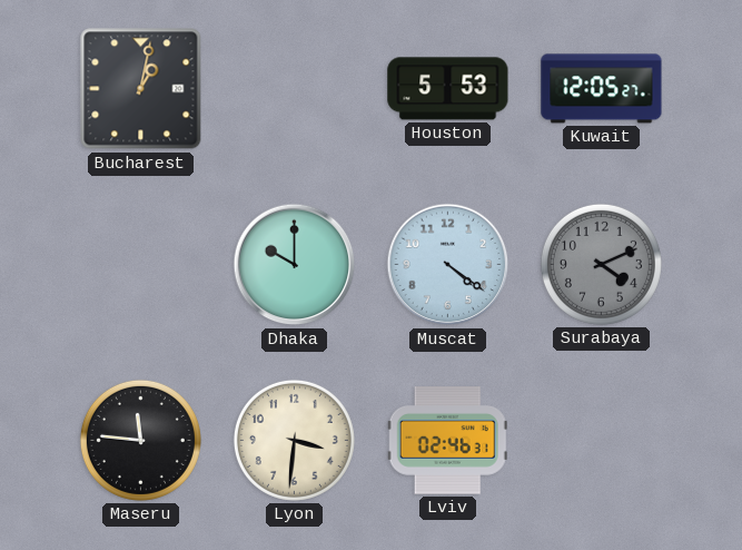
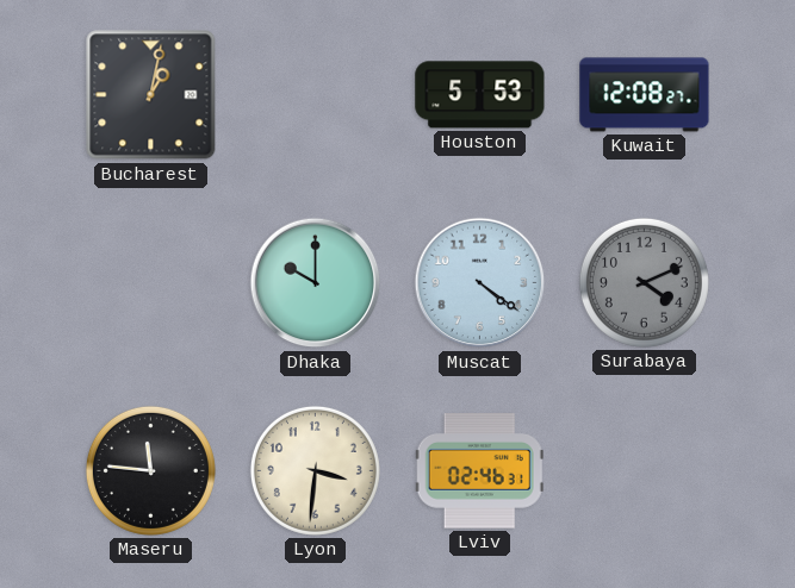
Kuwait: 12:05 -> 12:08
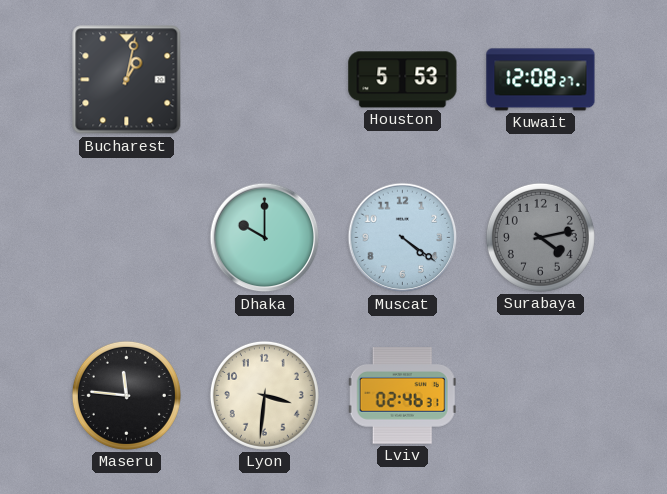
Surabaya: 4:11 -> 4:13
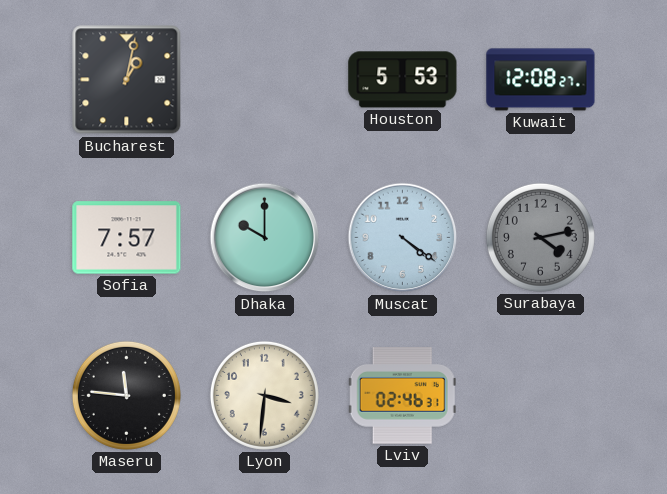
Sofia: none -> 7:57
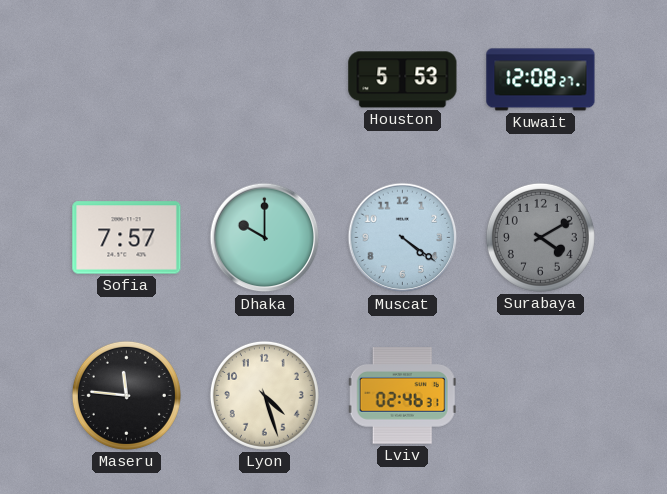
Bucharest: 1:02 -> none
Surabaya: 4:13 -> 4:10
Lyon: 3:31 -> 4:27
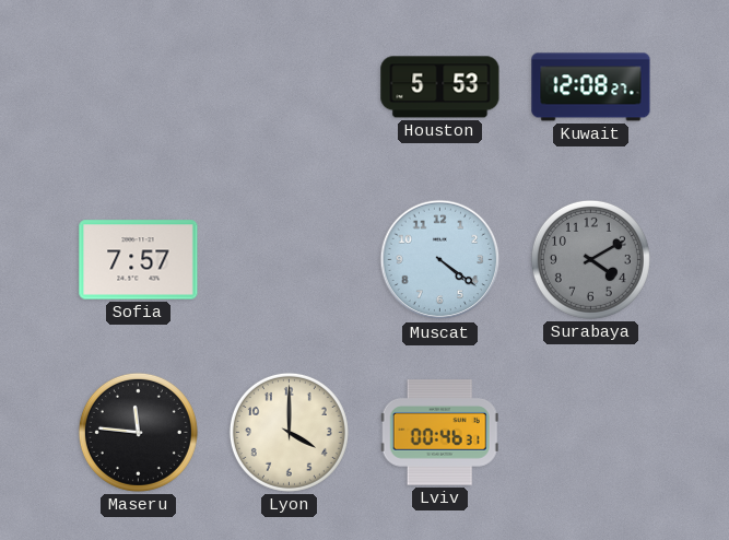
Dhaka: 10:00 -> none
Lyon: 4:27 -> 4:00
Lviv: 02:46 -> 00:46
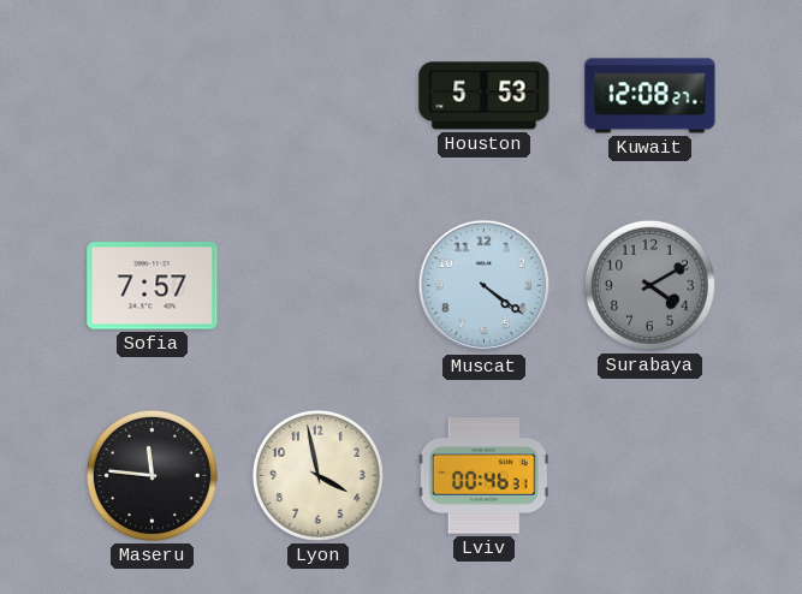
Lyon: 4:00 -> 3:58
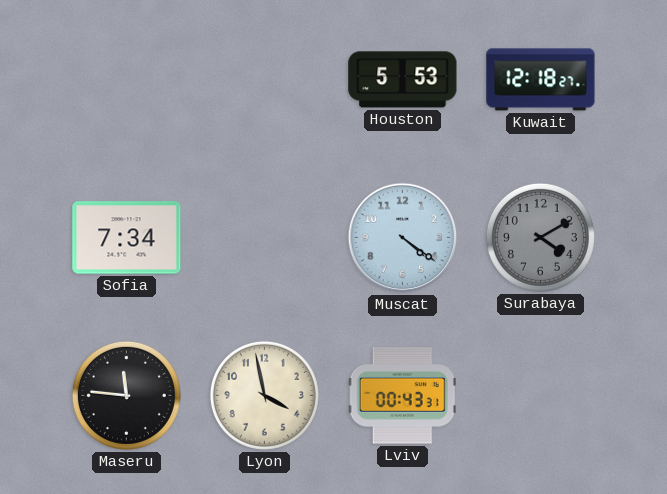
Kuwait: 12:08 -> 12:18
Sofia: 7:57 -> 7:34
Lviv: 00:46 -> 00:43
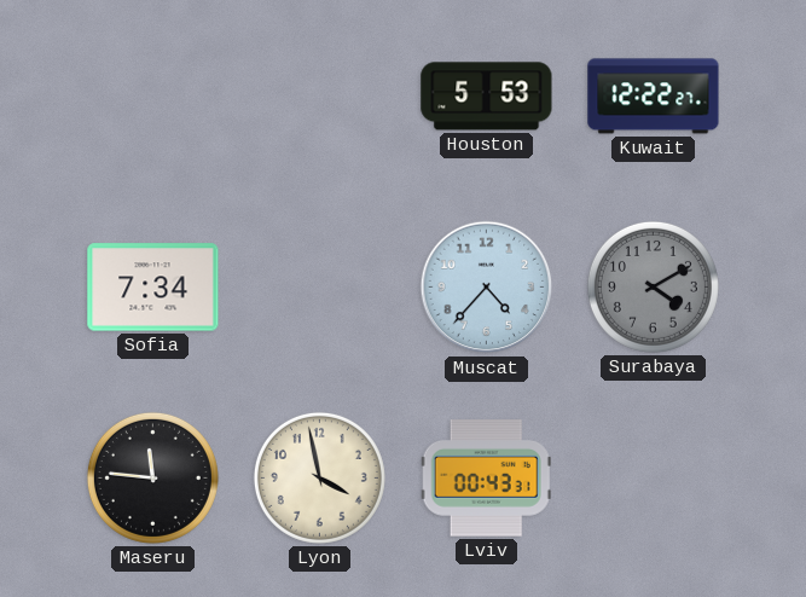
Kuwait: 12:18 -> 12:22
Muscat: 4:21 -> 4:37
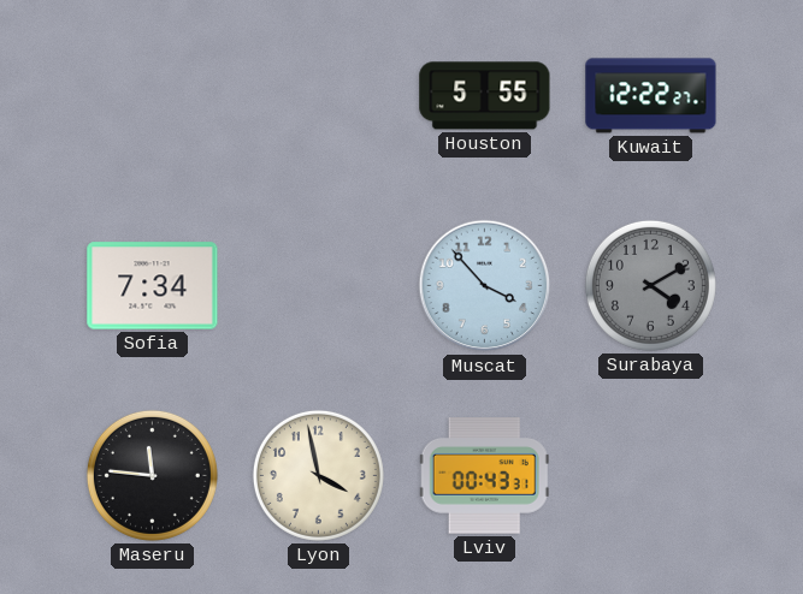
Houston: 5:53 -> 5:55
Muscat: 4:37 -> 3:53
